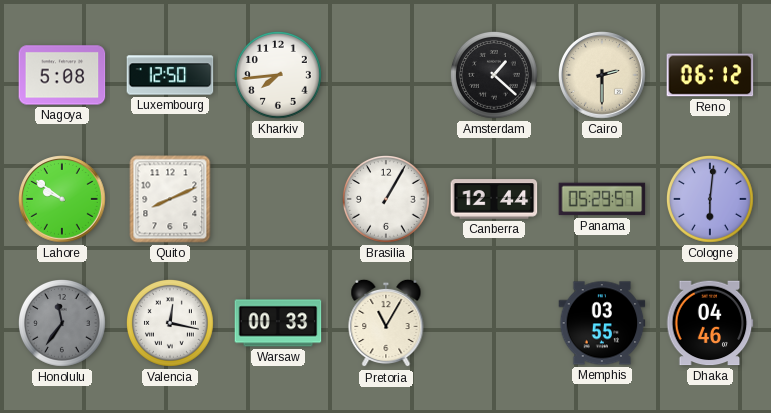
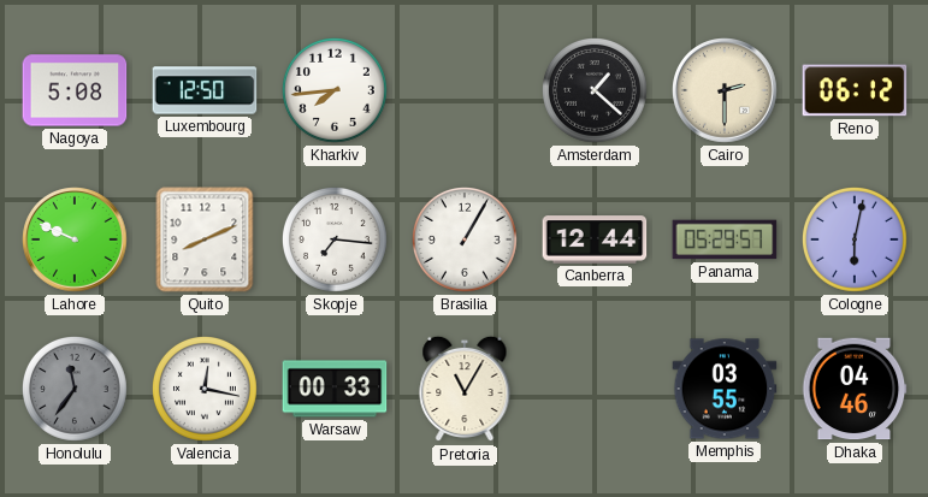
Lahore: 9:51 -> 9:49
Skopje: none -> 7:16
Cologne: 6:01 -> 6:02
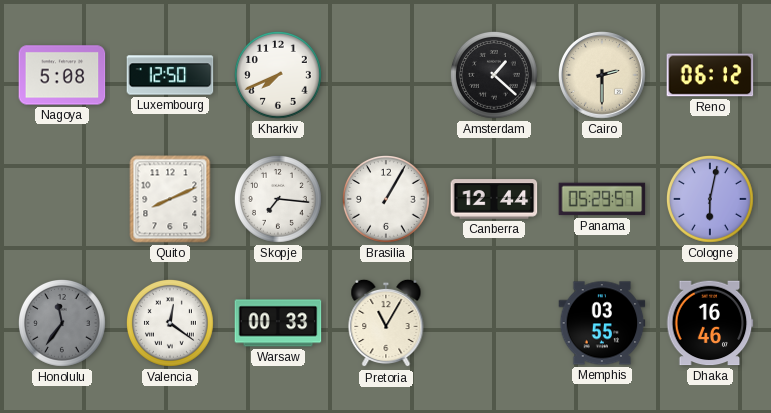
Kharkiv: 7:44 -> 7:41
Lahore: 9:49 -> none
Valencia: 12:17 -> 12:21
Dhaka: 04:46 -> 16:46
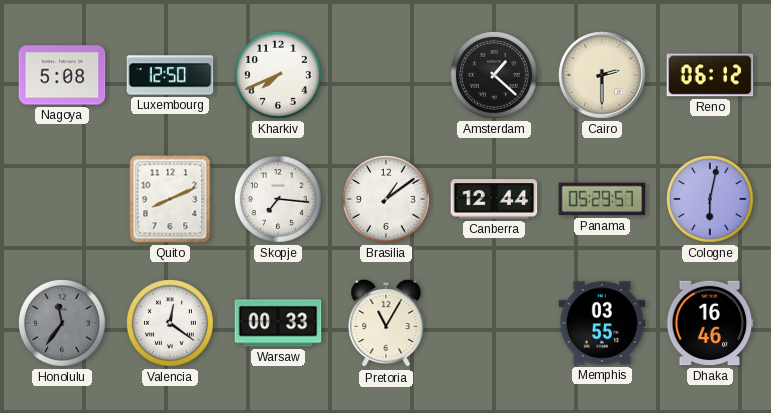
Brasilia: 1:05 -> 1:09
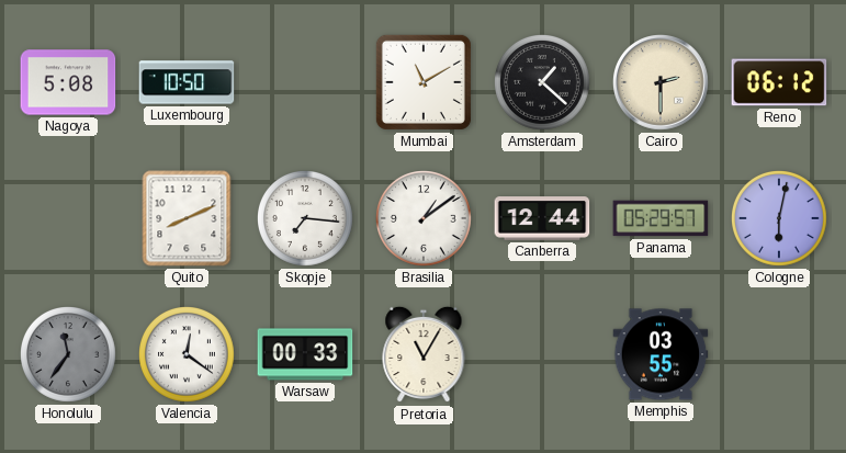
Luxembourg: 12:50 -> 10:50
Kharkiv: 7:41 -> none
Mumbai: none -> 11:10
Dhaka: 16:46 -> none
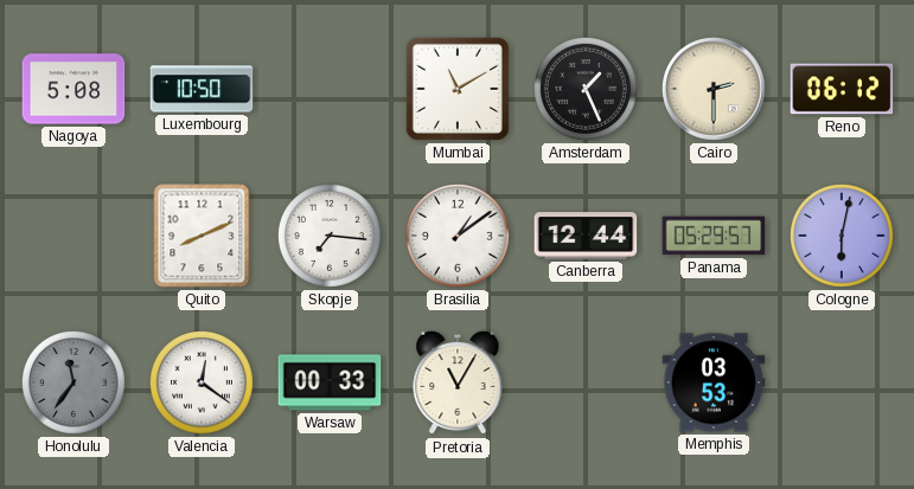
Amsterdam: 1:22 -> 1:26
Memphis: 03:55 -> 03:53
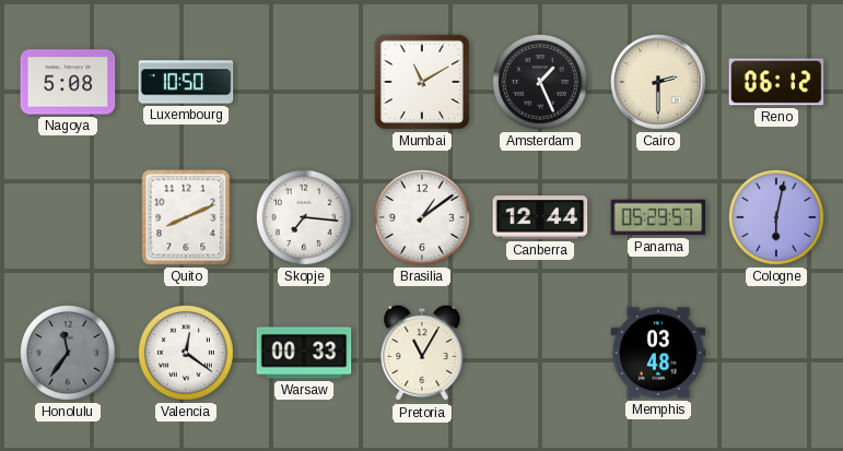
Memphis: 03:53 -> 03:48
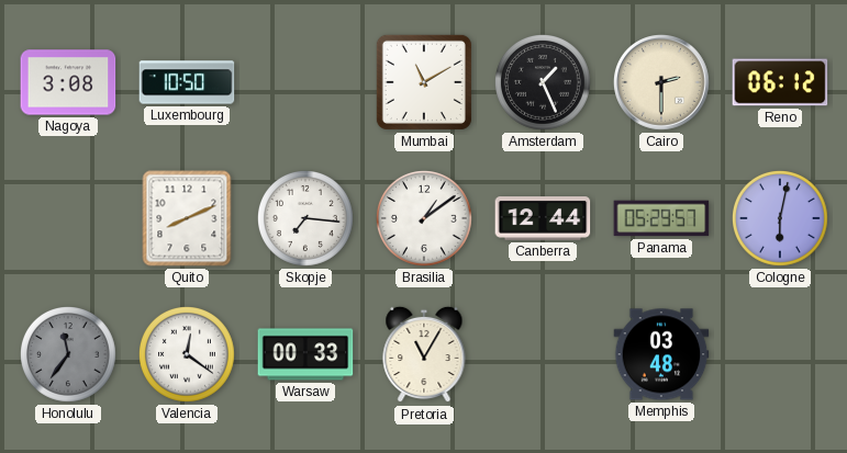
Nagoya: 5:08 -> 3:08
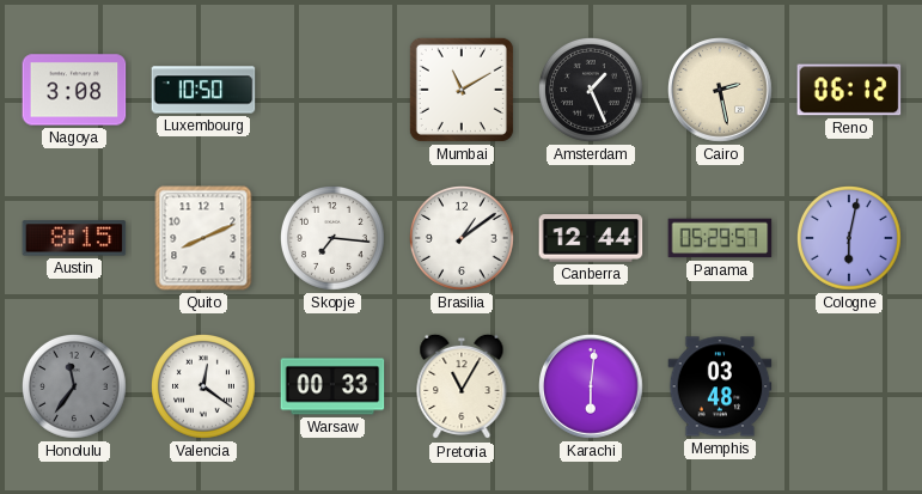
Cairo: 2:30 -> 2:28
Austin: none -> 8:15
Karachi: none -> 6:01
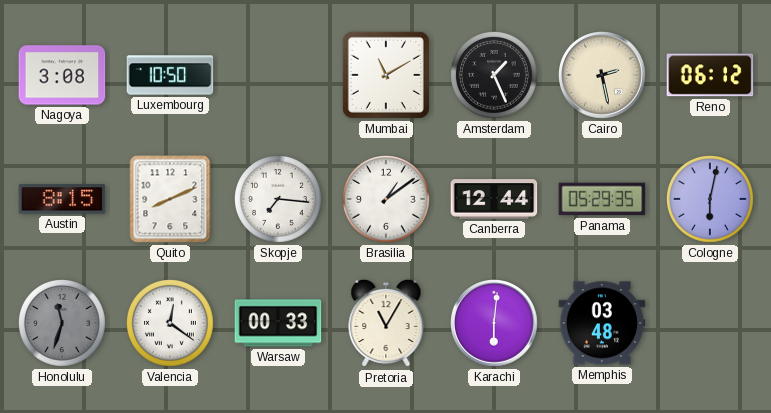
Panama: 05:29:57 -> 05:29:35
Honolulu: 11:36 -> 11:33
